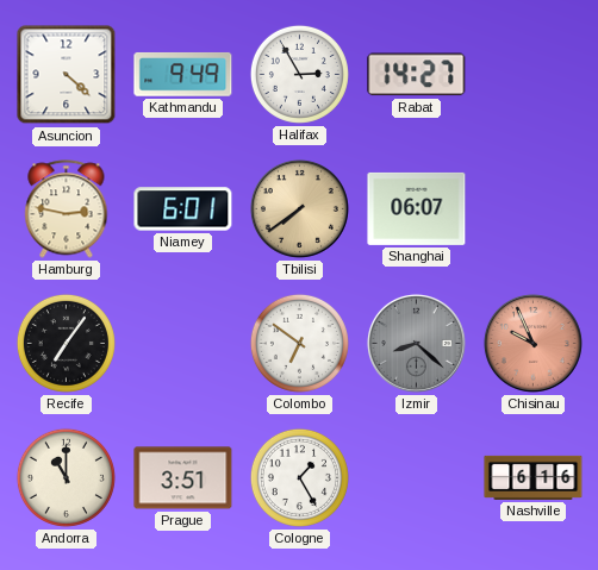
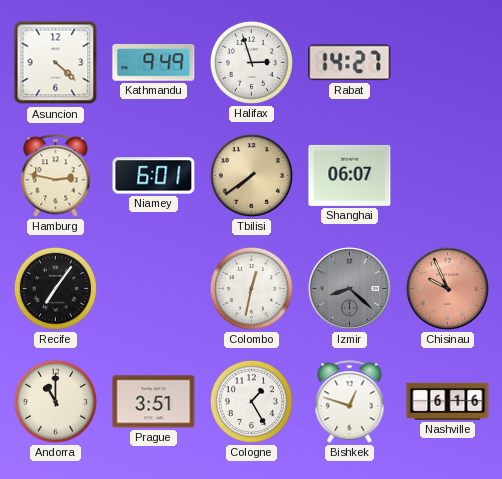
Halifax: 2:55 -> 2:57
Colombo: 6:51 -> 12:32
Bishkek: none -> 12:48
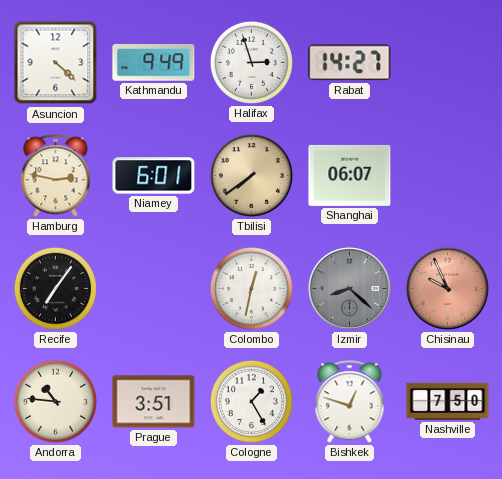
Andorra: 11:00 -> 10:46
Nashville: 6:16 -> 7:50
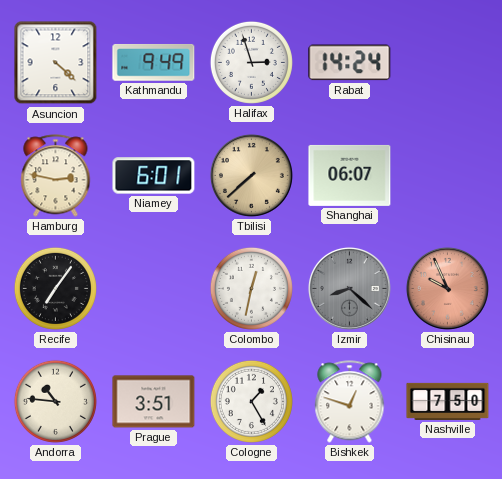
Rabat: 14:27 -> 14:24
Tbilisi: 7:39 -> 7:38
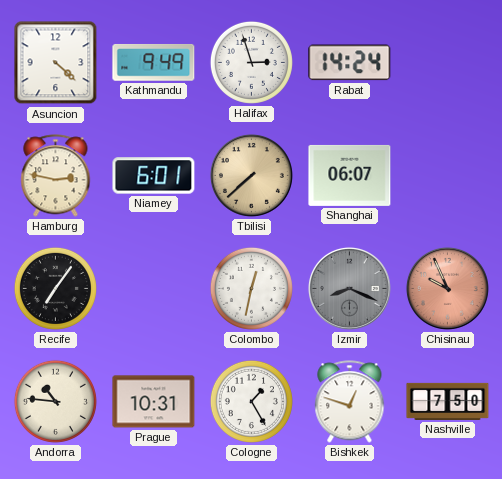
Izmir: 8:22 -> 8:19
Prague: 3:51 -> 10:31
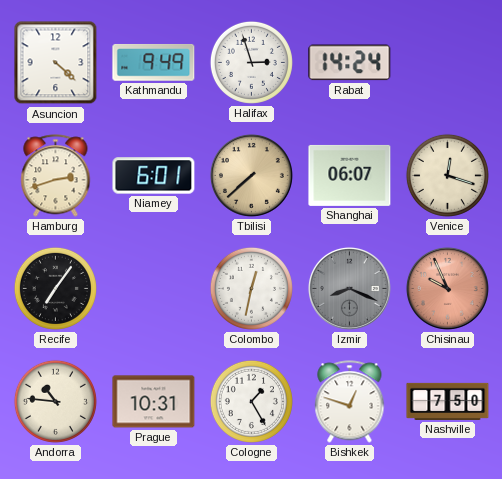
Hamburg: 2:47 -> 2:42
Venice: none -> 12:18
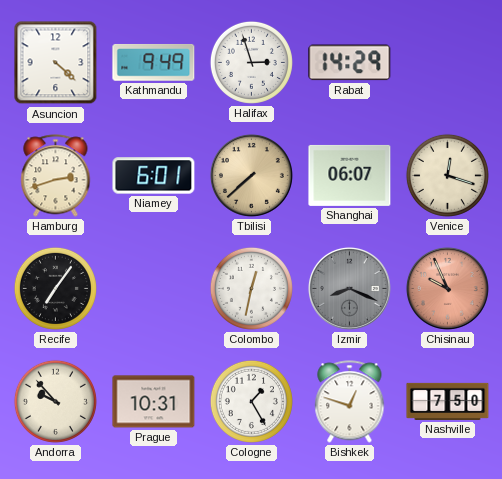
Rabat: 14:24 -> 14:29
Andorra: 10:46 -> 9:53
